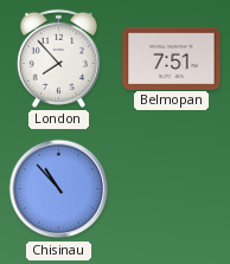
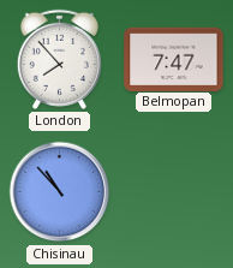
Belmopan: 7:51 -> 7:47
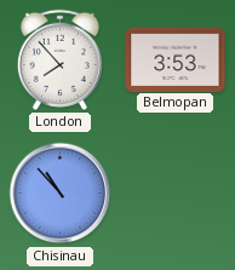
Belmopan: 7:47 -> 3:53
